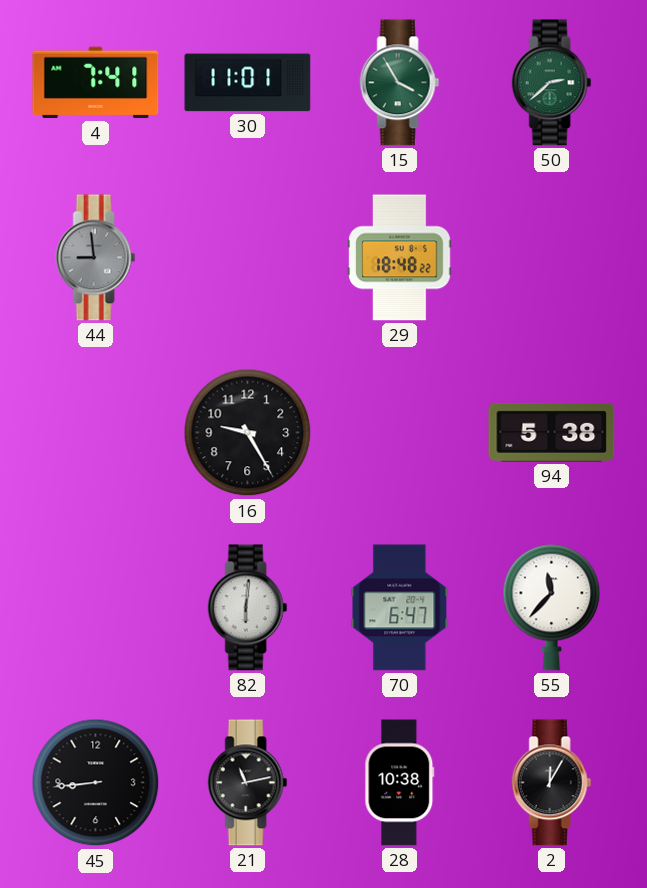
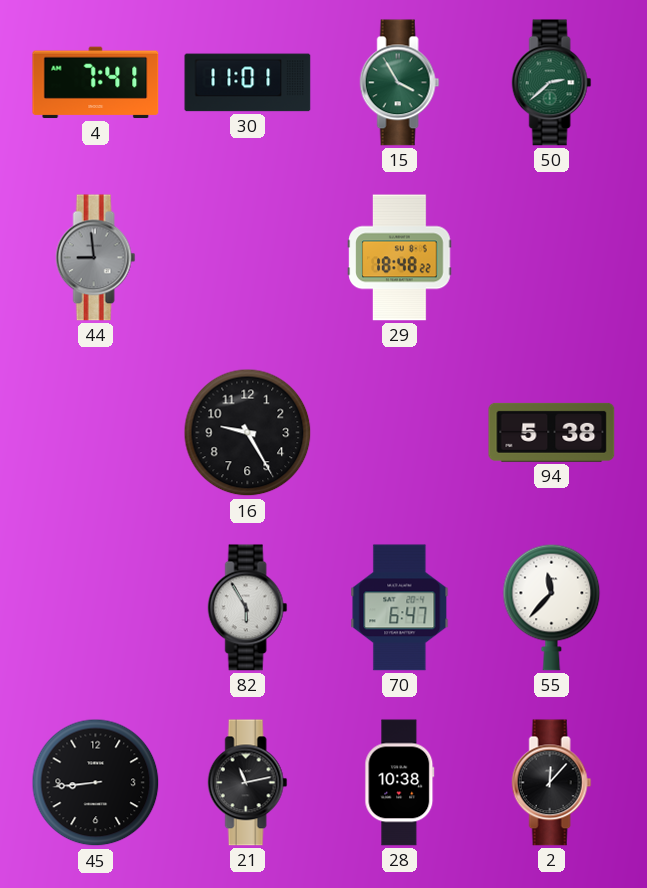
82: 6:01 -> 5:55
2: 12:05 -> 12:07
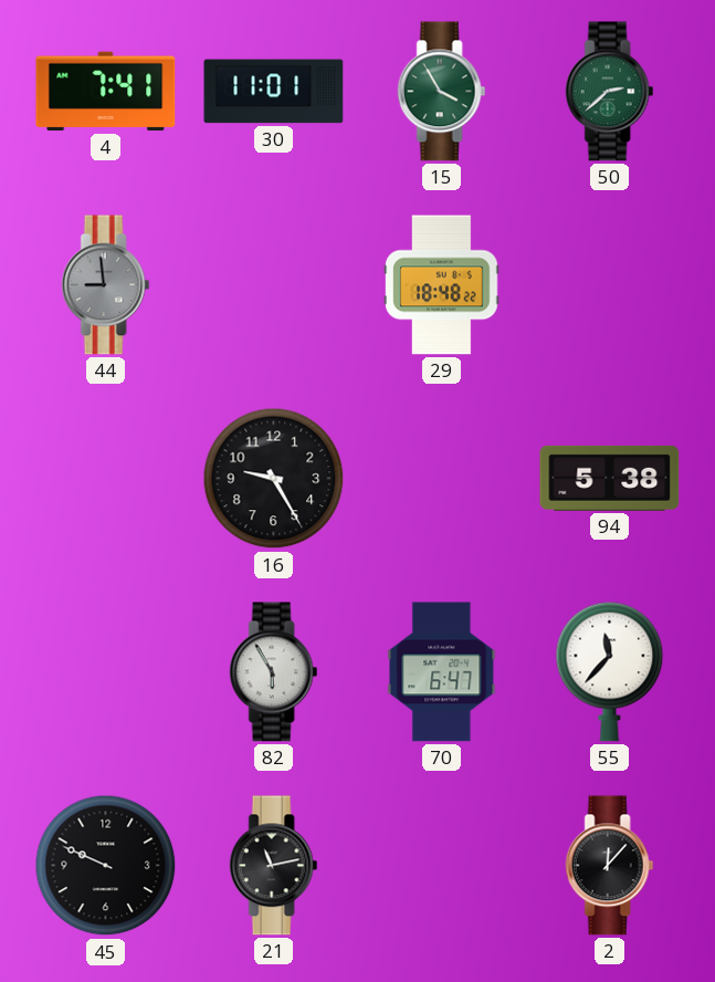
45: 8:44 -> 9:49
28: 10:38 -> none
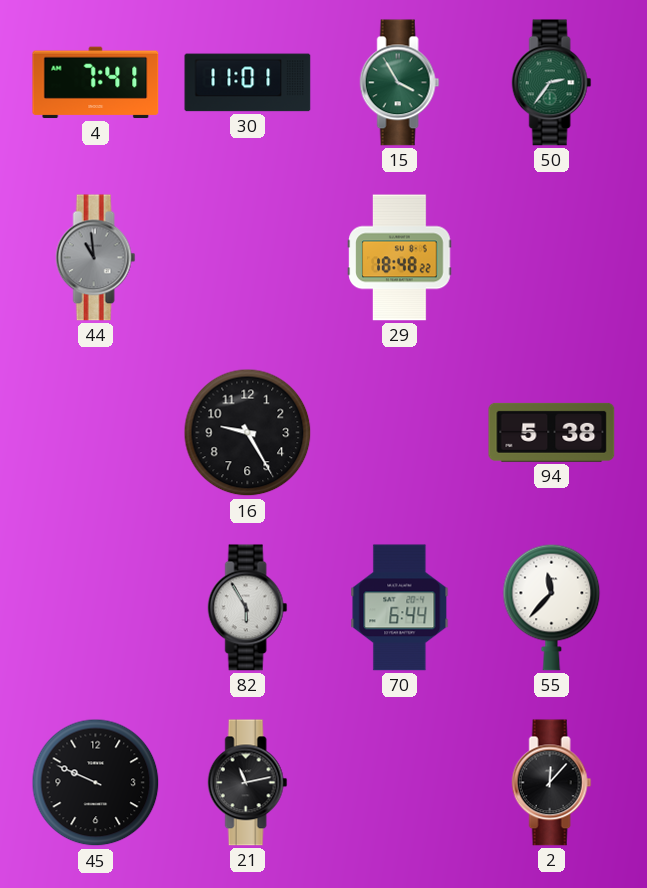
50: 2:38 -> 2:36
44: 8:59 -> 10:59
70: 6:47 -> 6:44
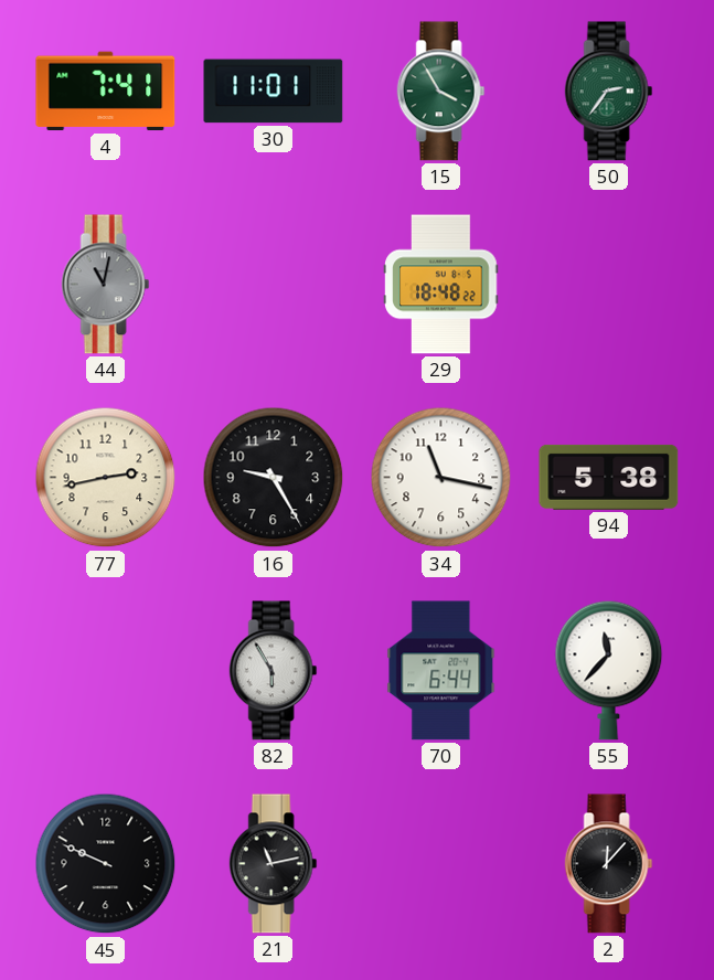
44: 10:59 -> 11:02
77: none -> 2:43
34: none -> 11:17
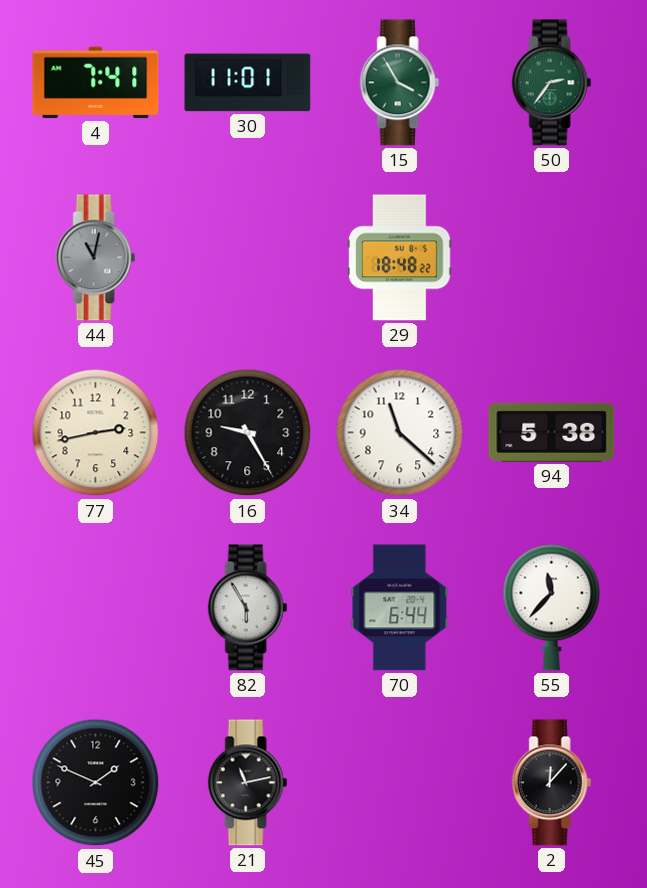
34: 11:17 -> 11:22
45: 9:49 -> 1:49
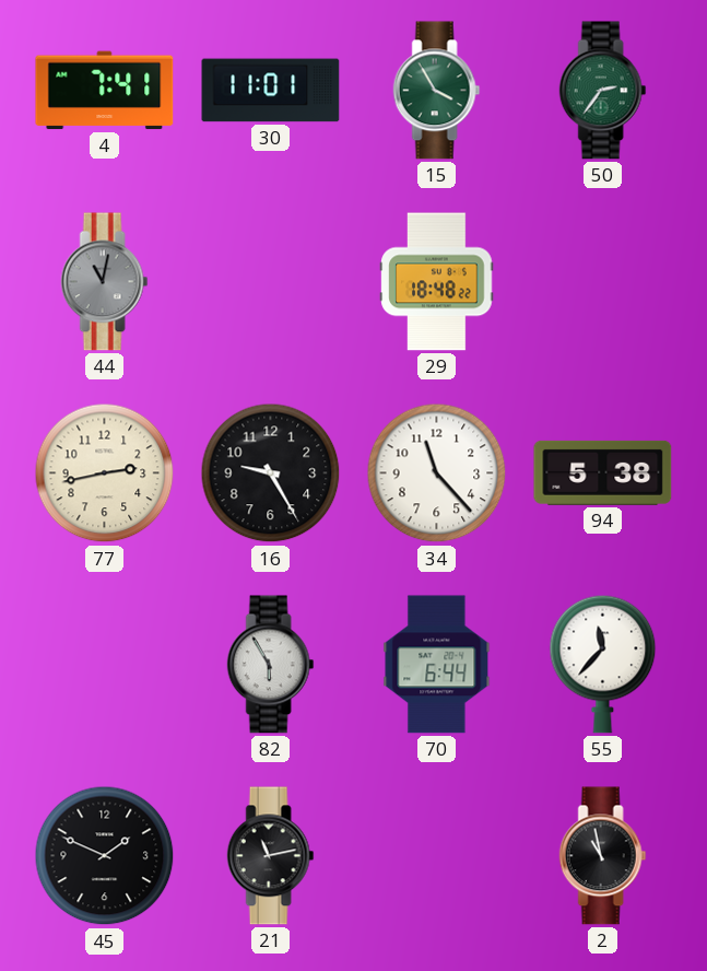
34: 11:22 -> 11:23
2: 12:07 -> 10:58
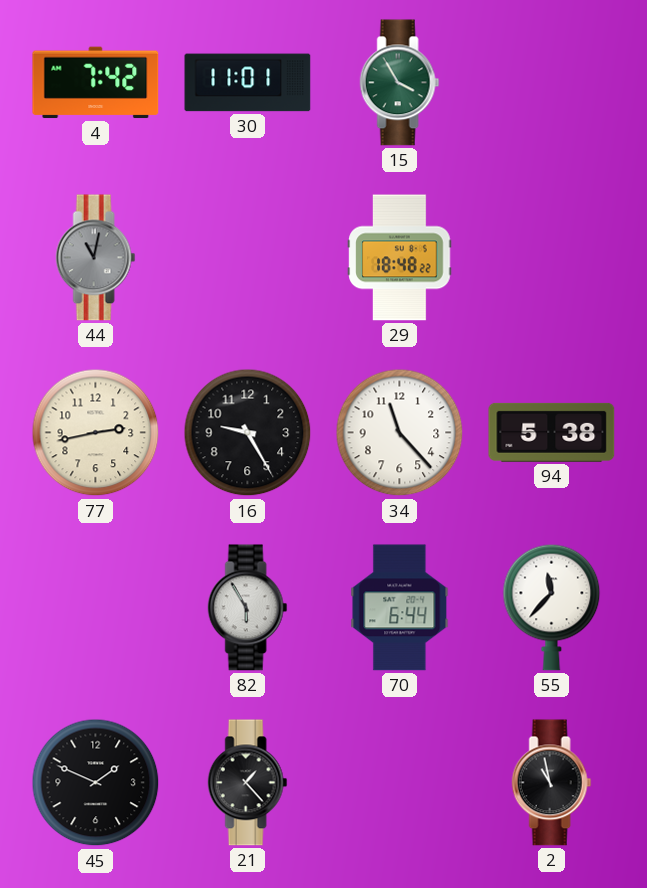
4: 7:41 -> 7:42
50: 2:36 -> none
21: 11:13 -> 1:23
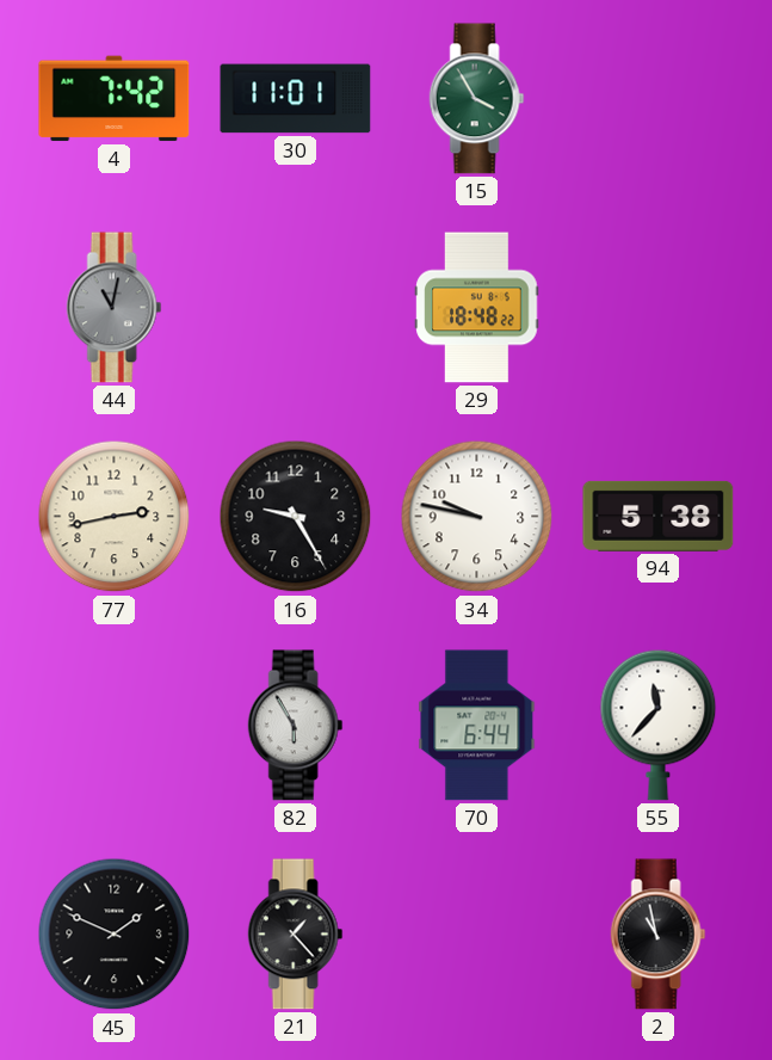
34: 11:23 -> 9:47
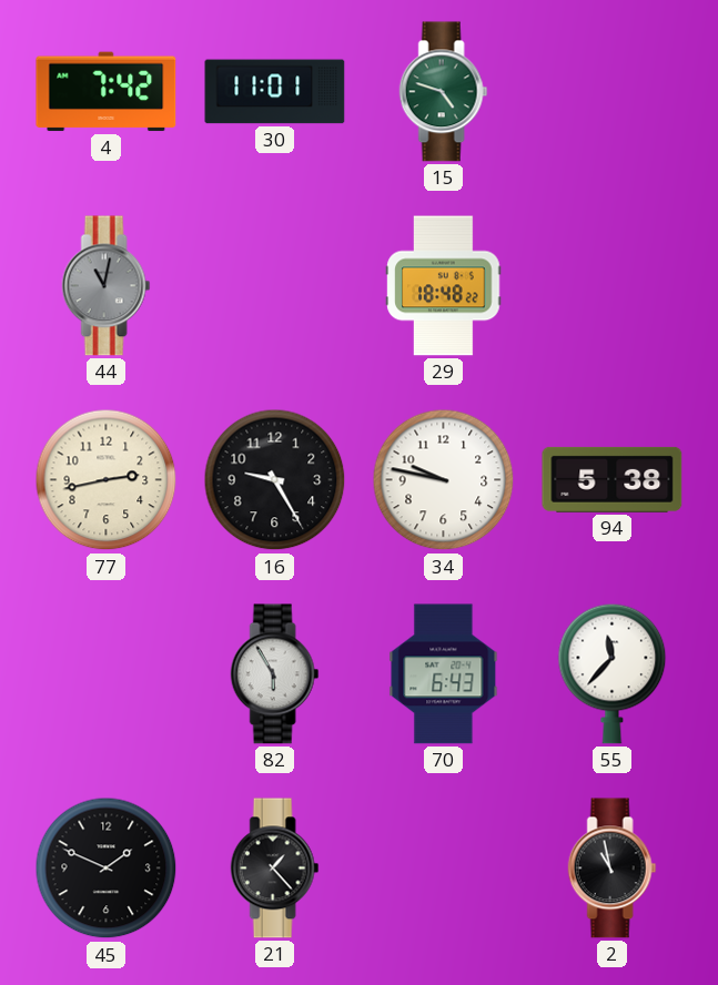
15: 3:55 -> 4:48
70: 6:44 -> 6:43
